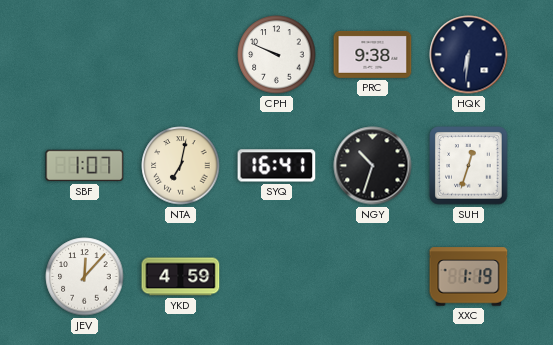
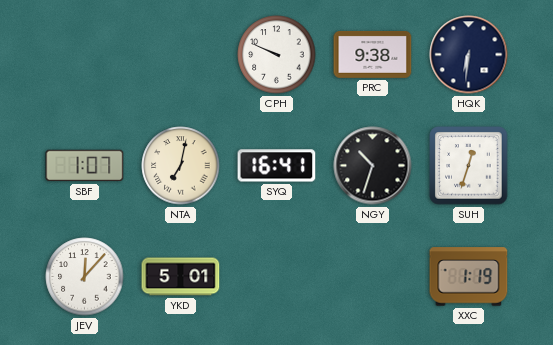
YKD: 4:59 -> 5:01
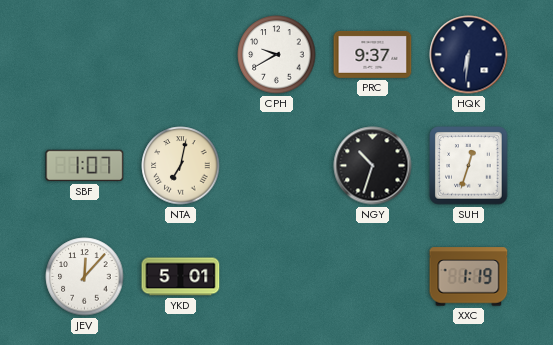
CPH: 9:49 -> 9:40
PRC: 9:38 -> 9:37
SYQ: 16:41 -> none
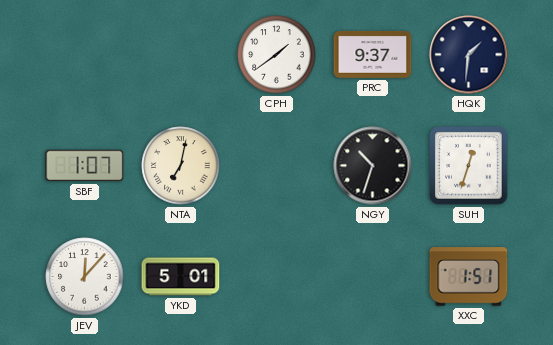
CPH: 9:40 -> 1:39
HQK: 6:31 -> 1:31
XXC: 1:19 -> 1:51
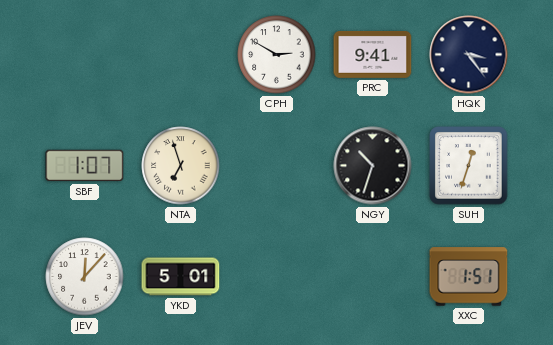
CPH: 1:39 -> 2:50
PRC: 9:37 -> 9:41
HQK: 1:31 -> 3:24
NTA: 7:02 -> 6:57
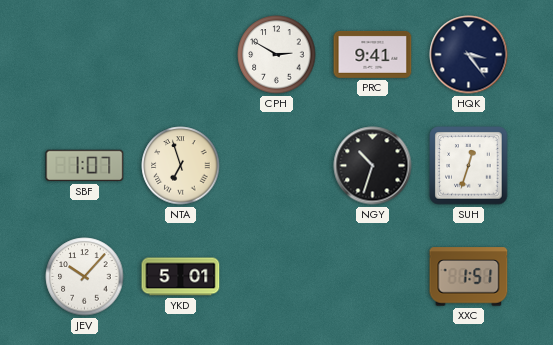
JEV: 12:07 -> 10:07
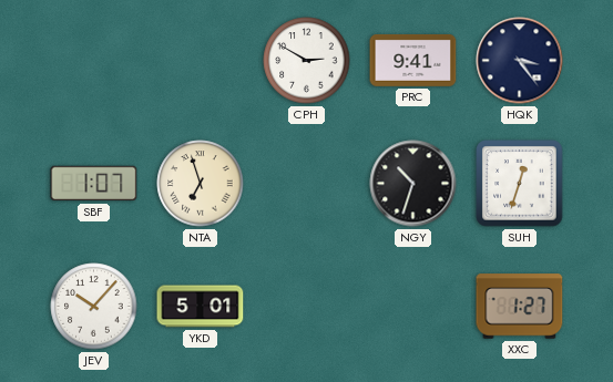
XXC: 1:51 -> 1:27
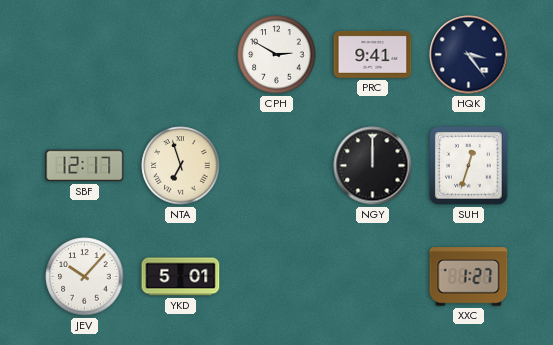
SBF: 1:07 -> 12:17
NGY: 10:33 -> 12:00
